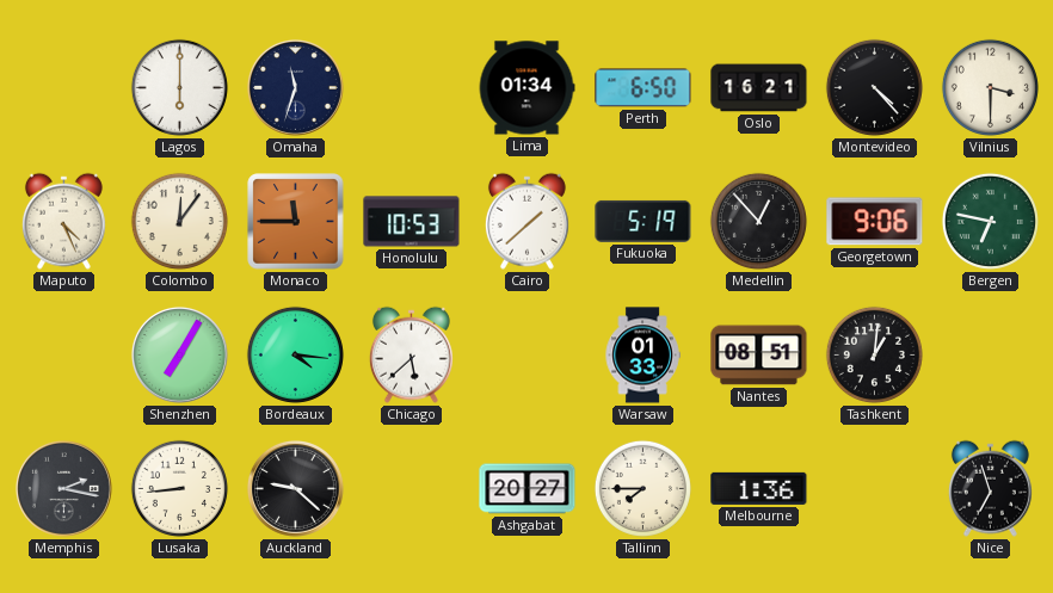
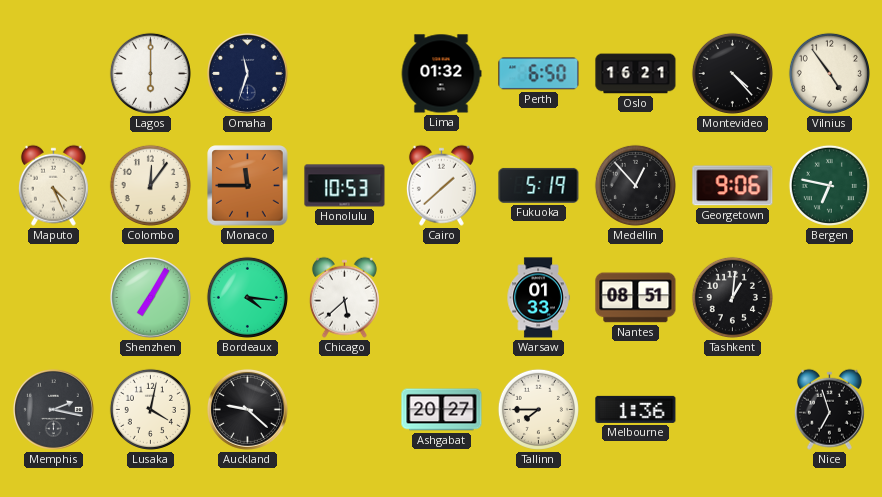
Lima: 01:34 -> 01:32
Vilnius: 3:30 -> 4:54
Lusaka: 8:44 -> 4:02
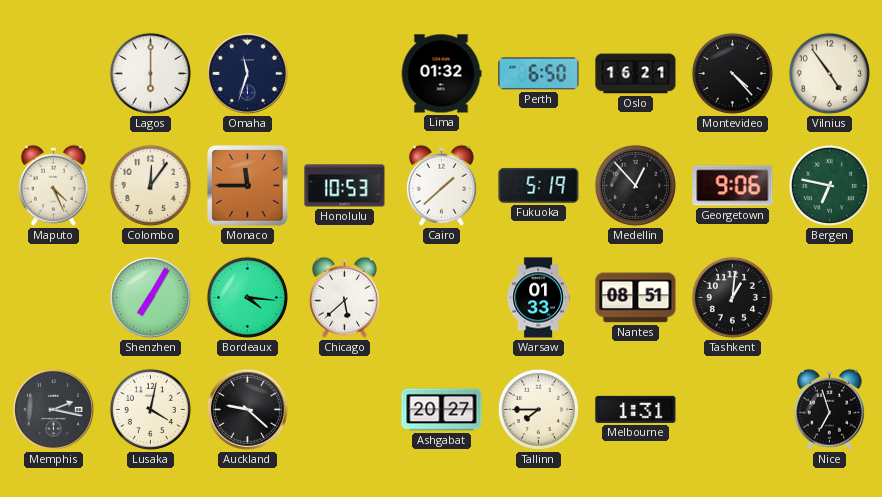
Melbourne: 1:36 -> 1:31
